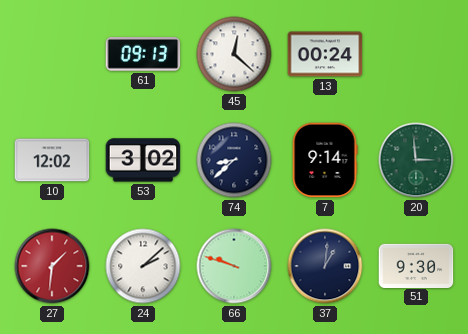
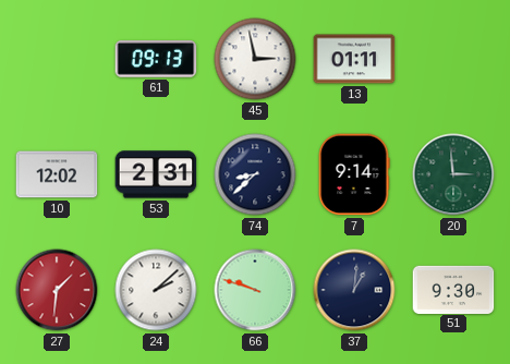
45: 12:22 -> 2:58
13: 00:24 -> 01:11
53: 3:02 -> 2:31
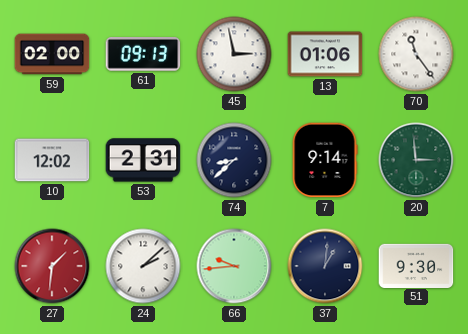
59: none -> 02:00
13: 01:11 -> 01:06
70: none -> 11:24
66: 9:48 -> 9:44
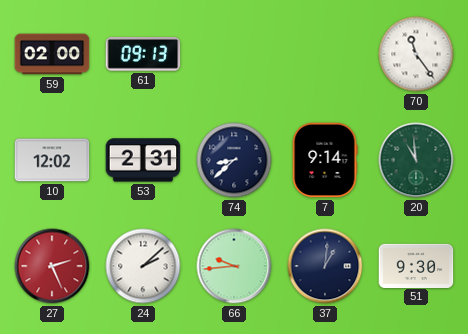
45: 2:58 -> none
13: 01:06 -> none
20: 2:59 -> 10:59
27: 1:31 -> 2:26
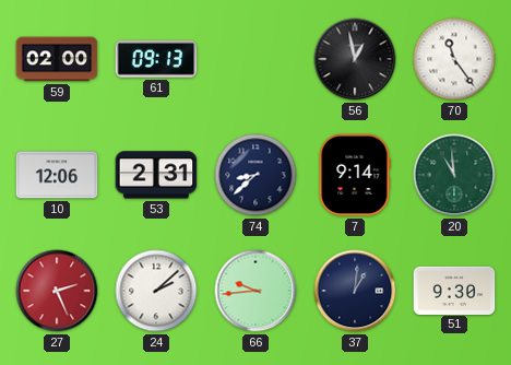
56: none -> 12:58
10: 12:02 -> 12:06
